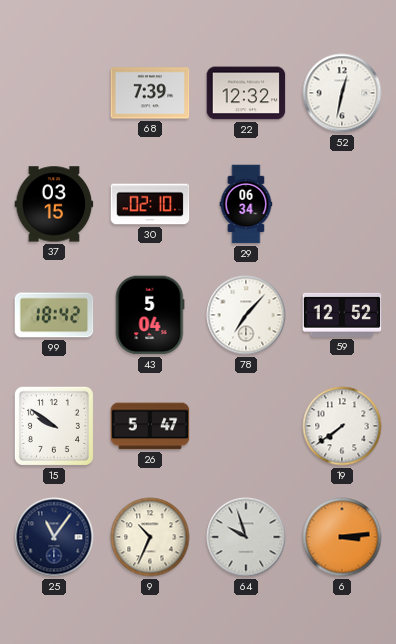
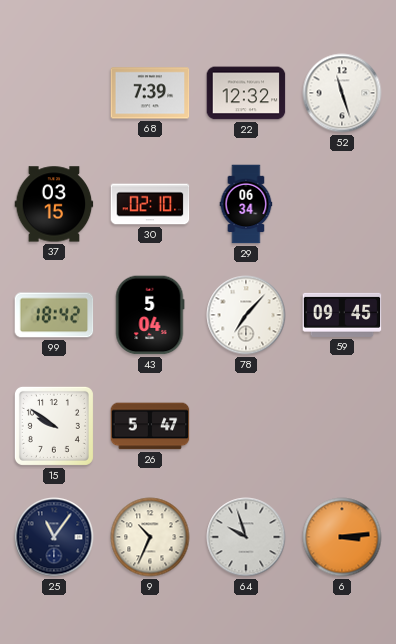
52: 12:32 -> 11:27
59: 12:52 -> 09:45
19: 7:39 -> none
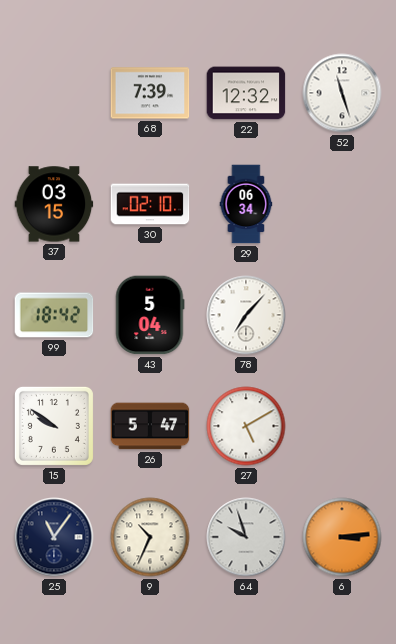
59: 09:45 -> none
27: none -> 5:10
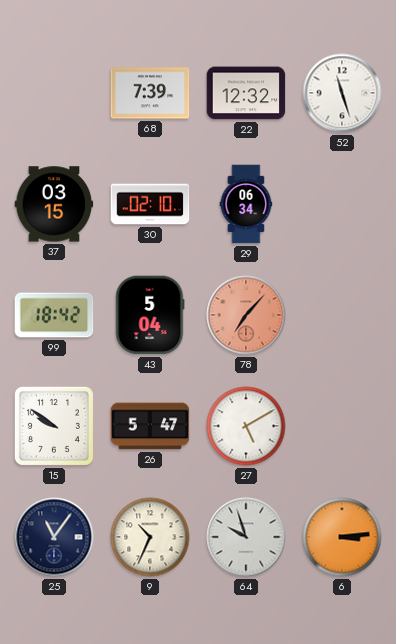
78 dial: white -> salmon
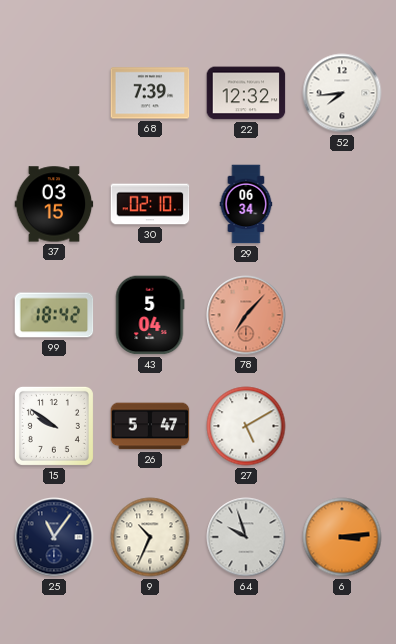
52: 11:27 -> 7:44
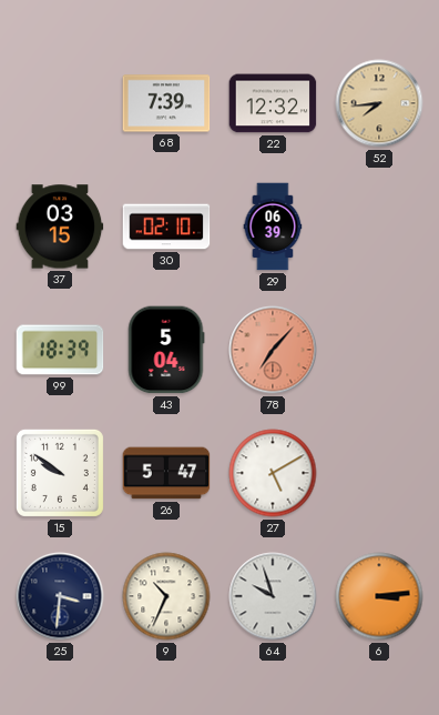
52 dial: white -> champagne
29: 06:34 -> 06:39
99: 18:42 -> 18:39
25: 11:06 -> 3:31
